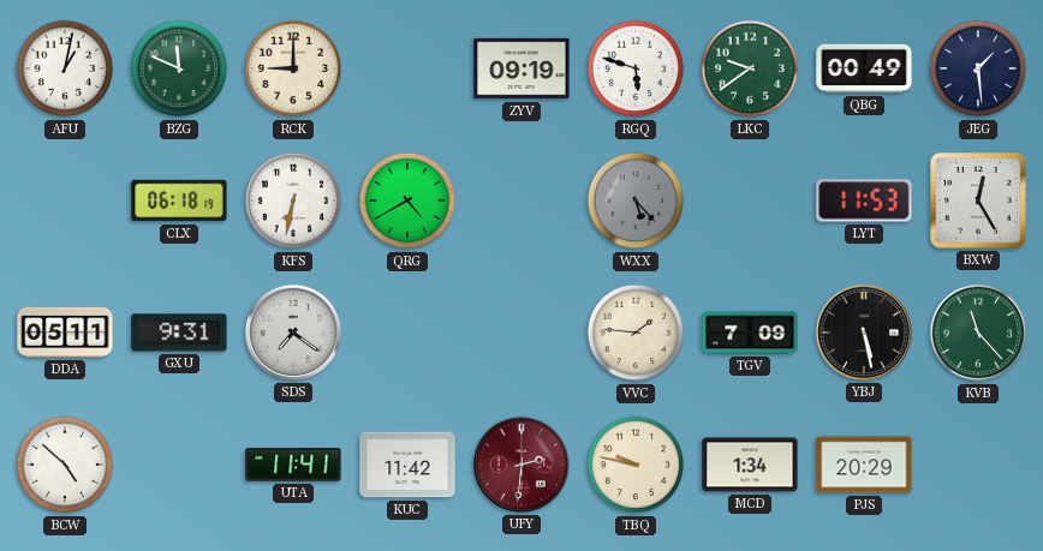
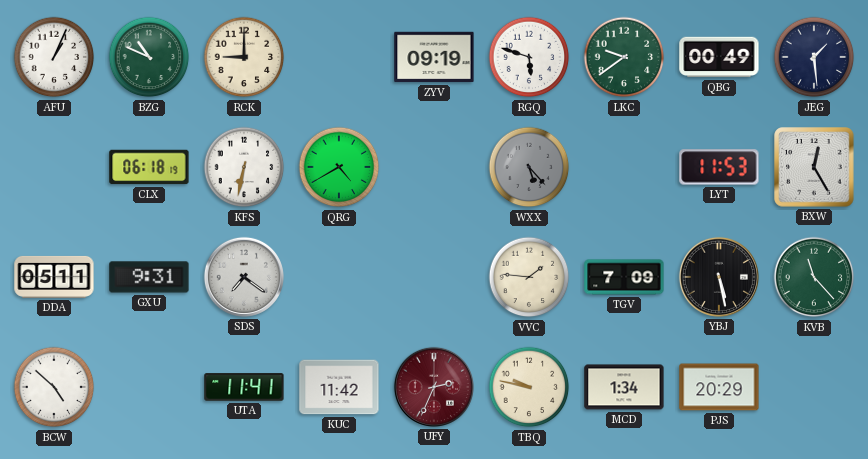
AFU: 1:02 -> 1:04
BZG: 11:49 -> 10:49
UFY: 2:31 -> 2:34
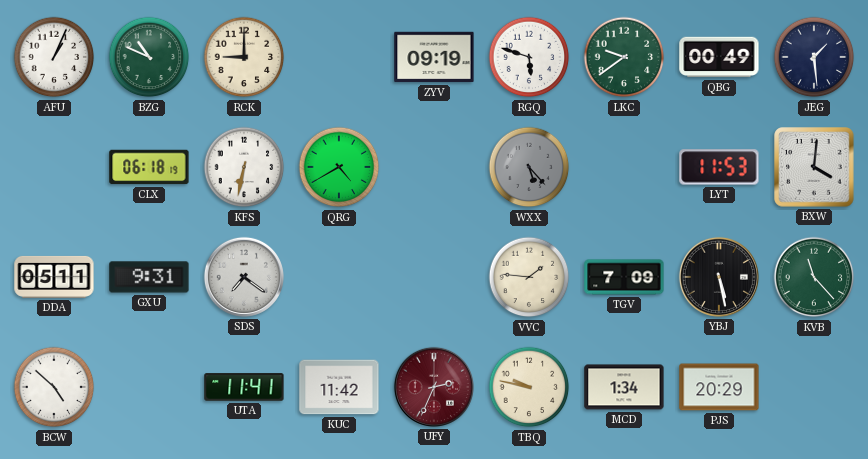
BXW: 12:25 -> 4:01
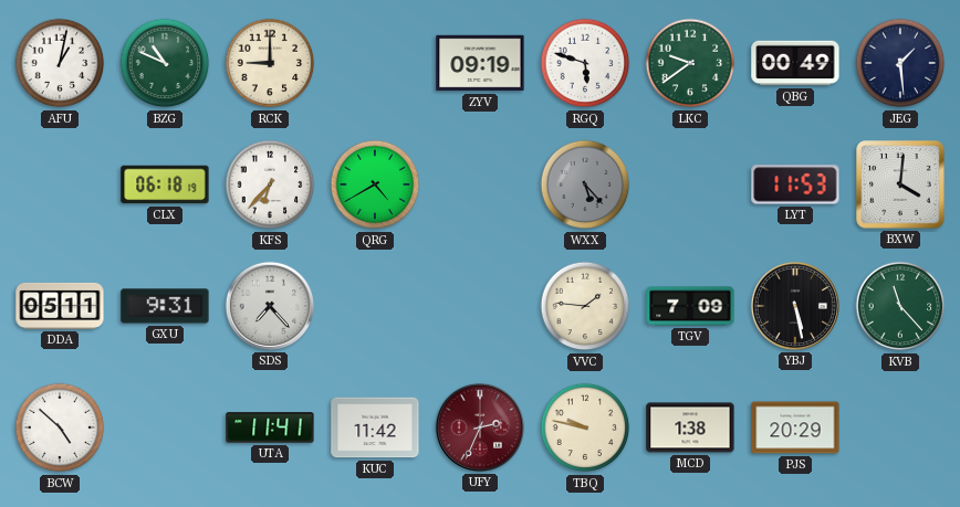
AFU: 1:04 -> 1:02
KFS: 6:32 -> 6:37
SDS: 7:21 -> 7:23
MCD: 1:34 -> 1:38
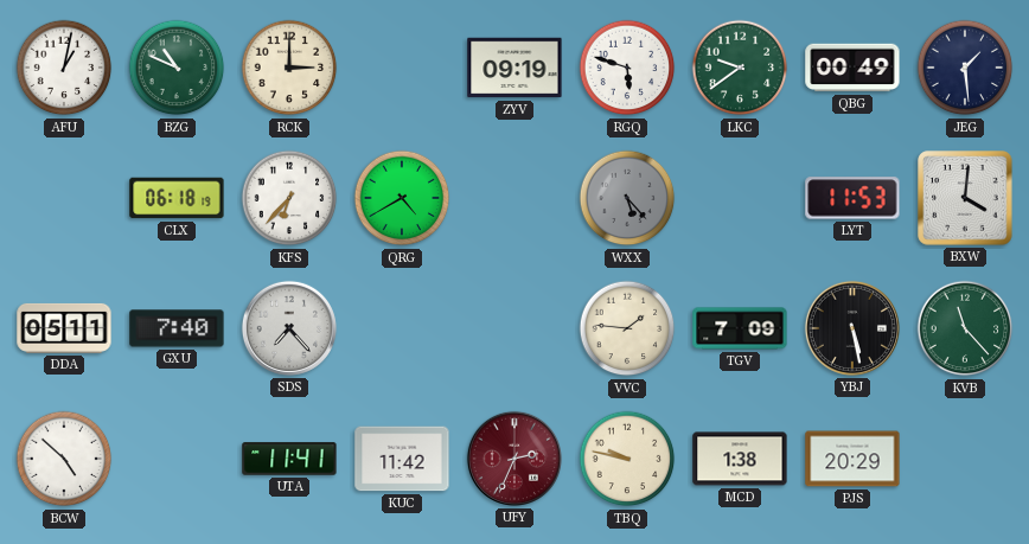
RCK: 9:00 -> 3:00
GXU: 9:31 -> 7:40
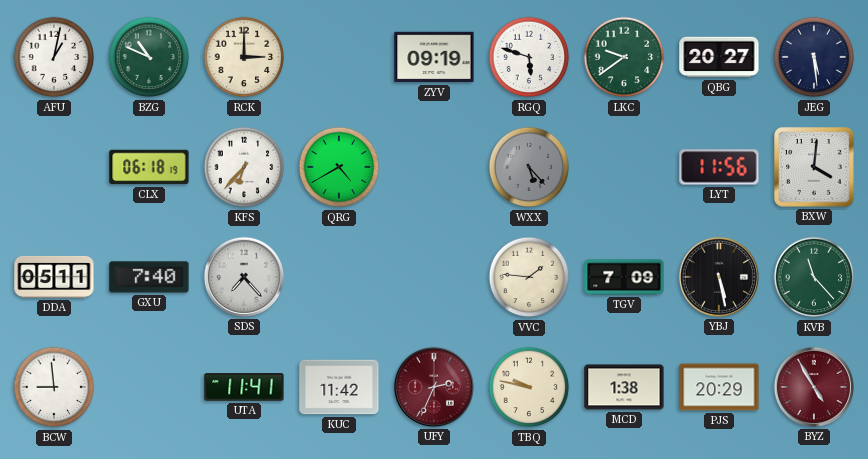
QBG: 00:49 -> 20:27
JEG: 1:29 -> 5:29
LYT: 11:53 -> 11:56
BCW: 4:52 -> 8:59
BYZ: none -> 4:55
